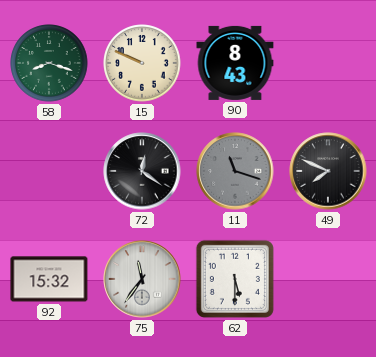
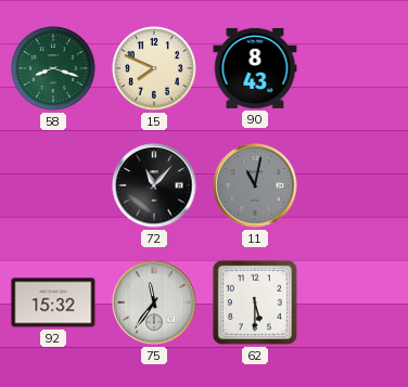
15: 9:49 -> 7:49
72: 12:21 -> 11:07
11: 11:18 -> 11:02
49: 7:49 -> none
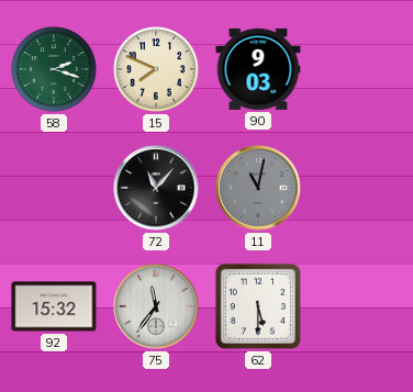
58: 8:18 -> 2:18
90: 8:43 -> 9:03
